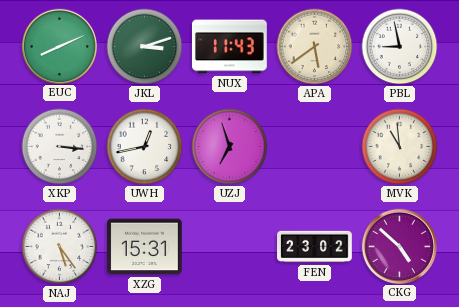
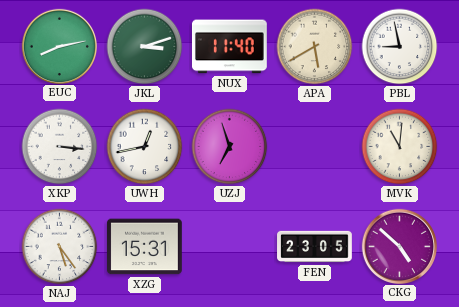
EUC: 8:11 -> 8:13
NUX: 11:43 -> 11:40
APA: 5:39 -> 5:40
MVK: 10:59 -> 11:01
FEN: 23:02 -> 23:05
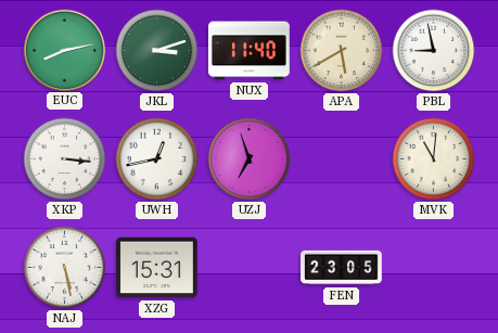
NAJ: 5:24 -> 5:28
CKG: 4:52 -> none
